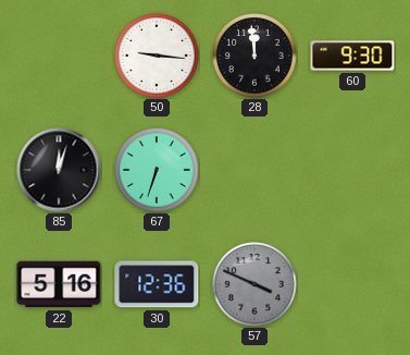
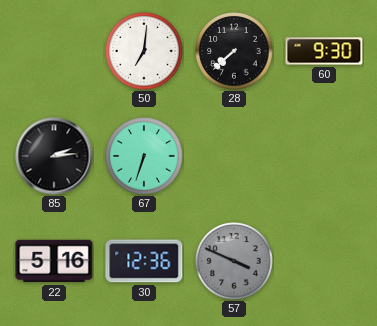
50: 9:16 -> 7:01
28: 11:59 -> 7:38
85: 12:03 -> 2:14
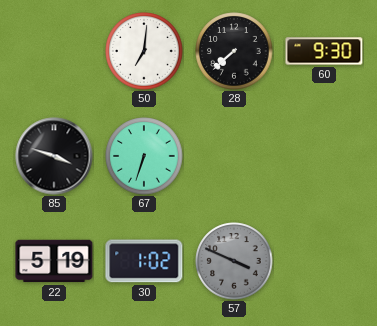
85: 2:14 -> 3:48
22: 5:16 -> 5:19
30: 12:36 -> 1:02
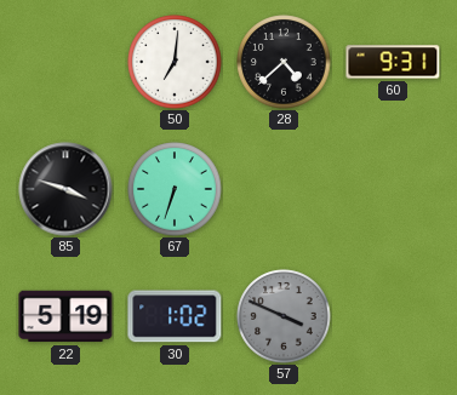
28: 7:38 -> 4:38
60: 9:30 -> 9:31
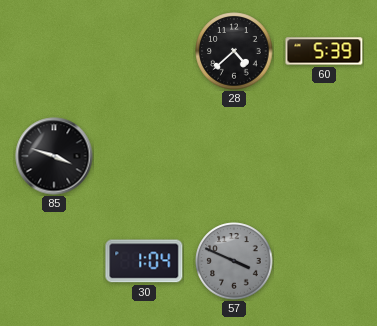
50: 7:01 -> none
60: 9:31 -> 5:39
67: 6:33 -> none
22: 5:19 -> none
30: 1:02 -> 1:04
